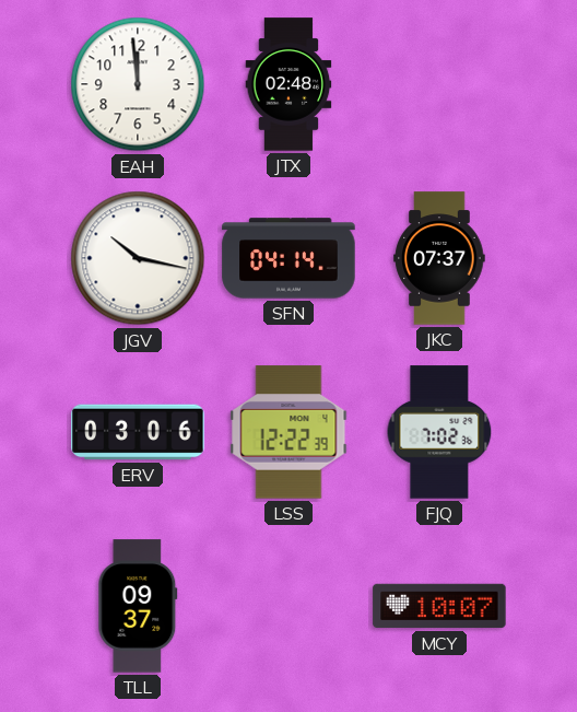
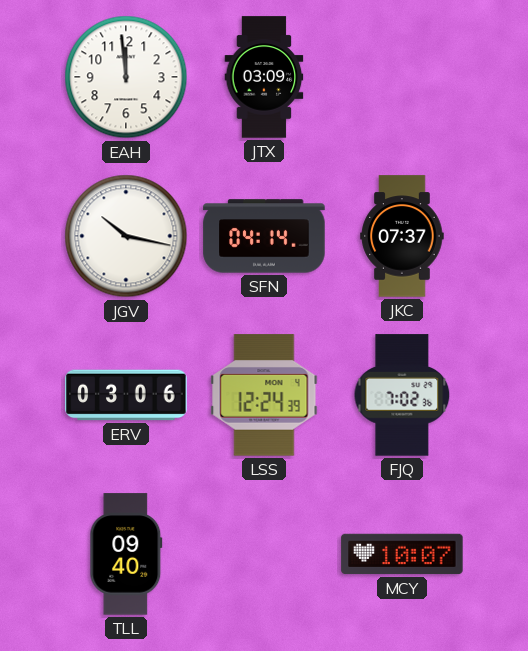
JTX: 02:48 -> 03:09
LSS: 12:22 -> 12:24
TLL: 09:37 -> 09:40
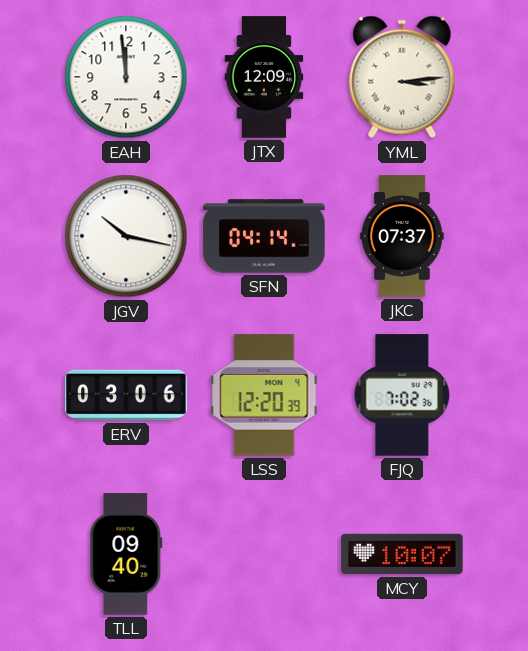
JTX: 03:09 -> 12:09
YML: none -> 3:14
LSS: 12:24 -> 12:20
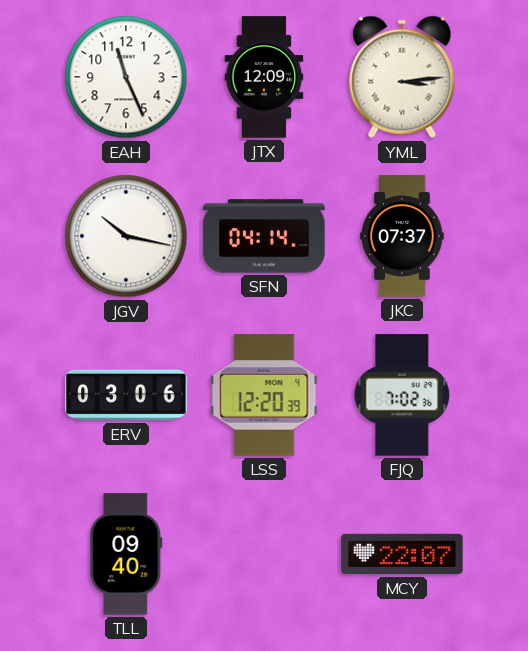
EAH: 11:59 -> 11:26
MCY: 10:07 -> 22:07
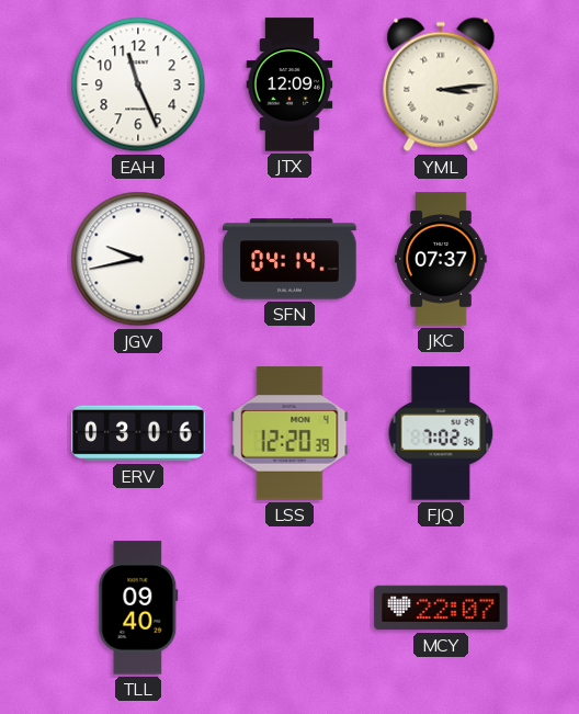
JGV: 10:17 -> 9:43
